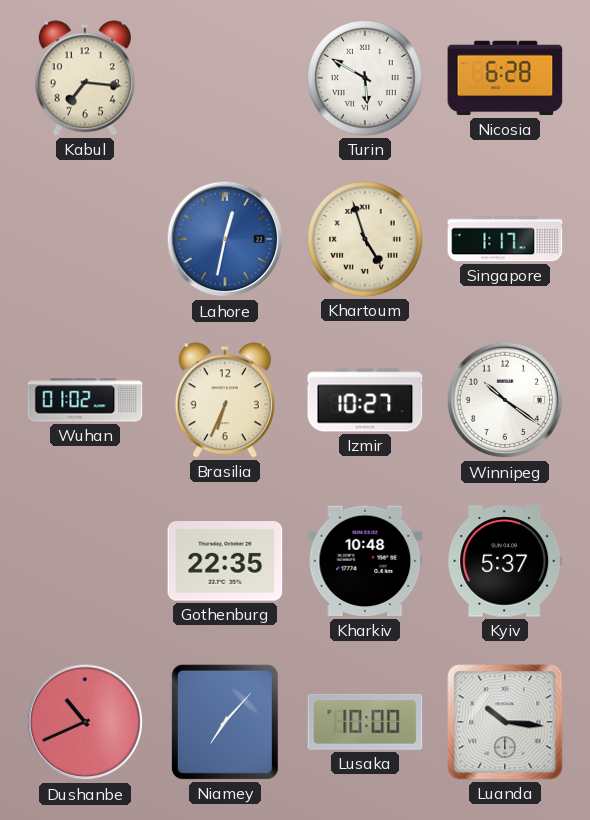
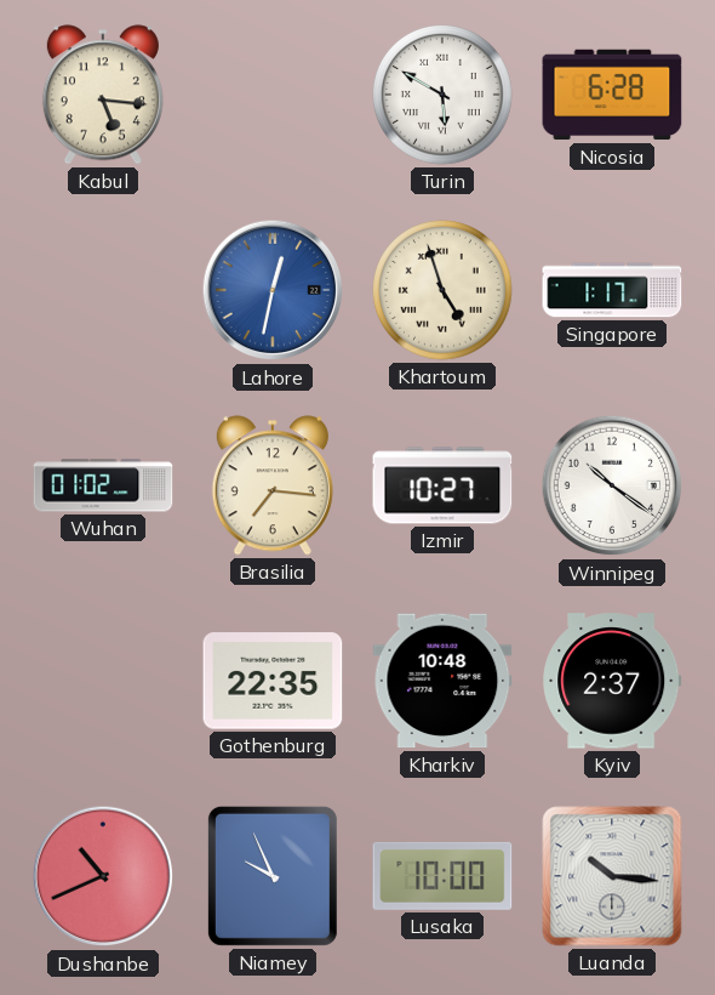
Kabul: 7:16 -> 5:16
Brasilia: 6:34 -> 7:16
Kyiv: 5:37 -> 2:37
Niamey: 7:07 -> 9:56
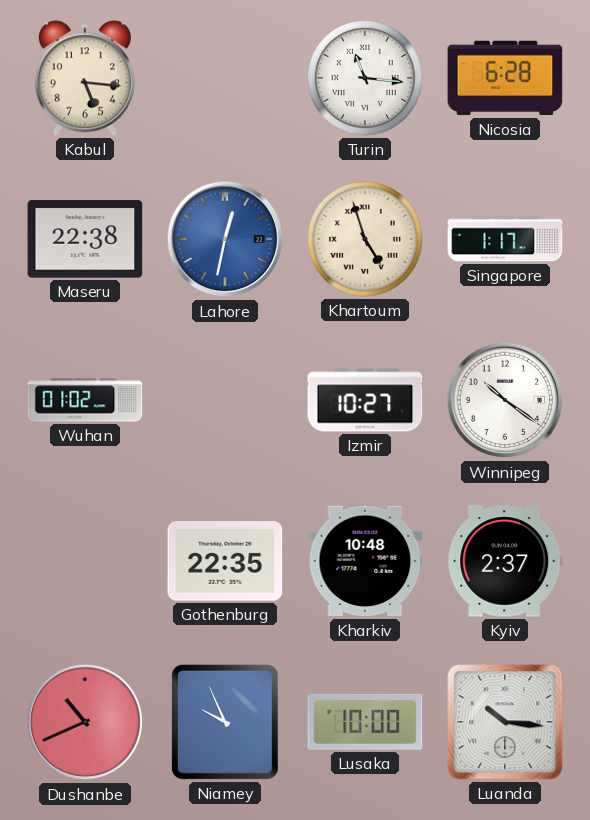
Turin: 5:50 -> 11:16
Maseru: none -> 22:38
Brasilia: 7:16 -> none
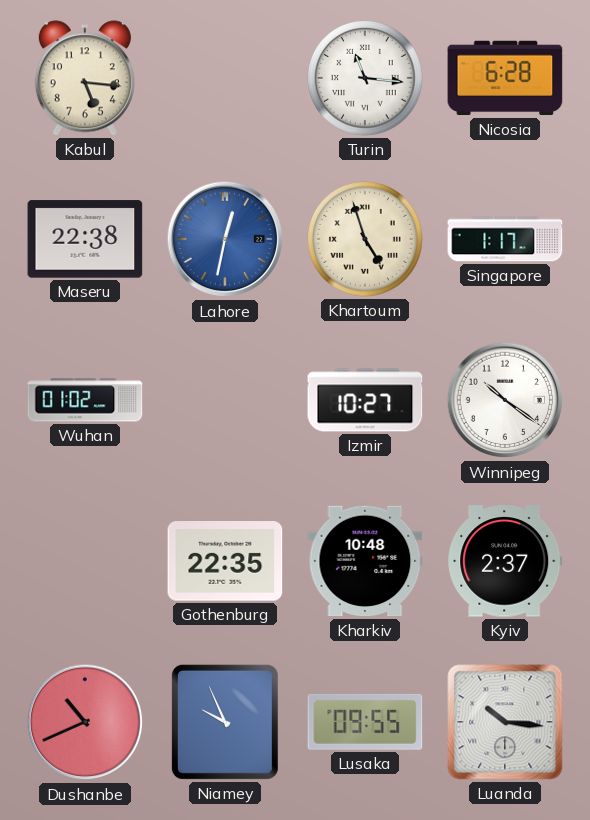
Lusaka: 10:00 -> 09:55
